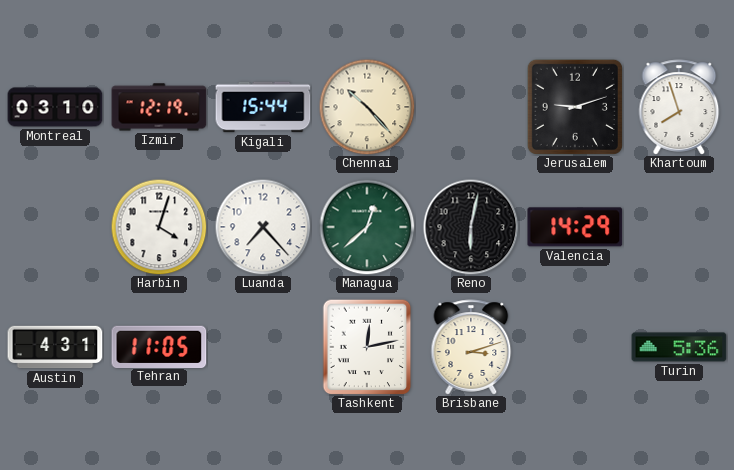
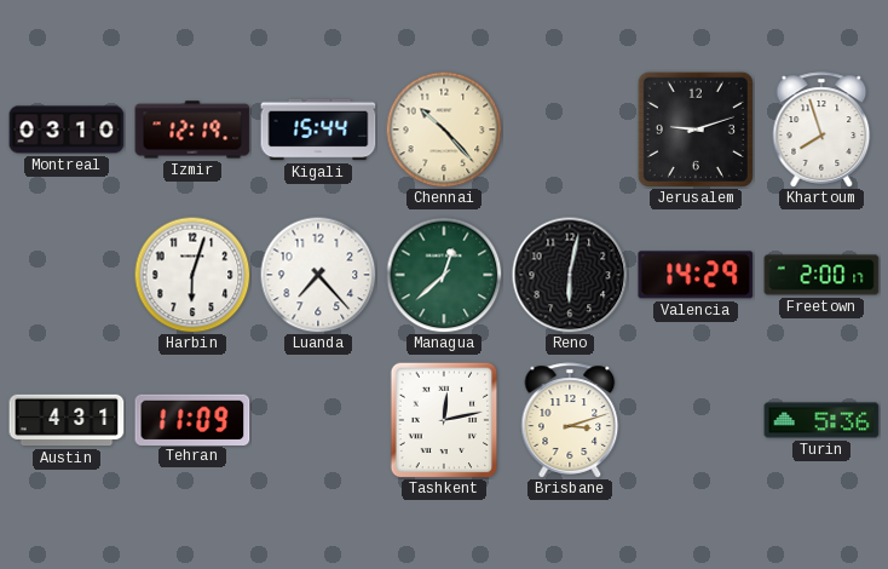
Harbin: 4:03 -> 6:03
Freetown: none -> 2:00
Tehran: 11:05 -> 11:09
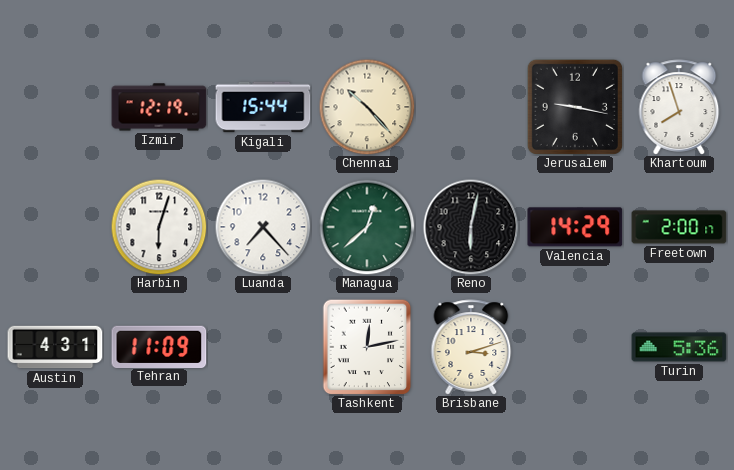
Montreal: 03:10 -> none
Jerusalem: 9:12 -> 9:17
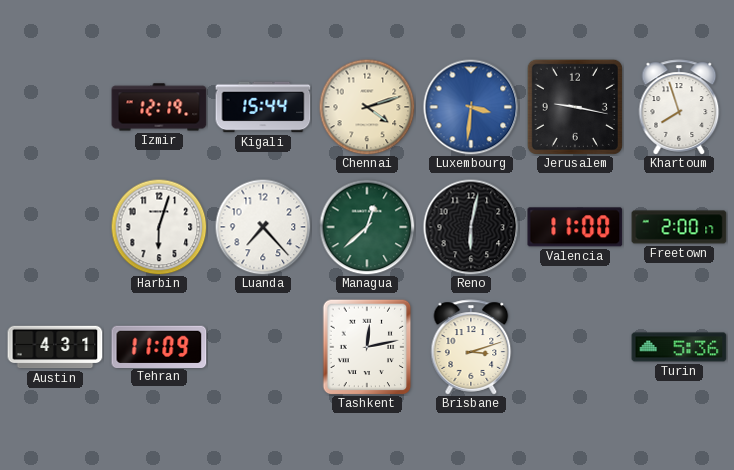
Chennai: 10:23 -> 4:12
Luxembourg: none -> 3:31
Valencia: 14:29 -> 11:00
